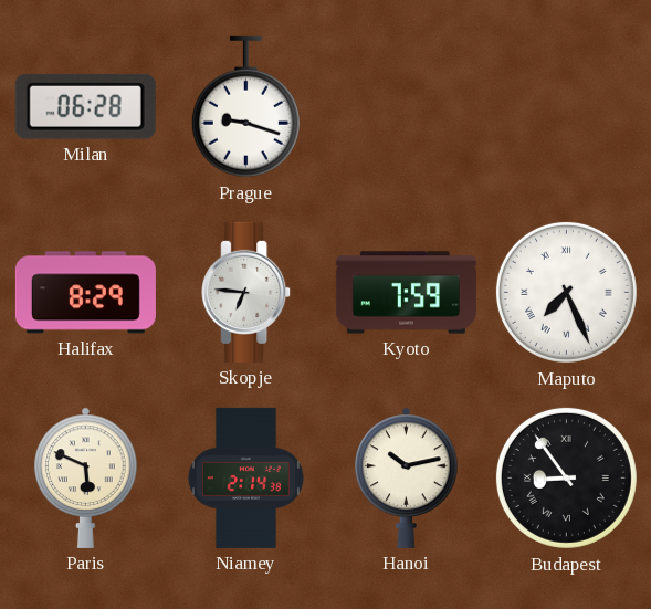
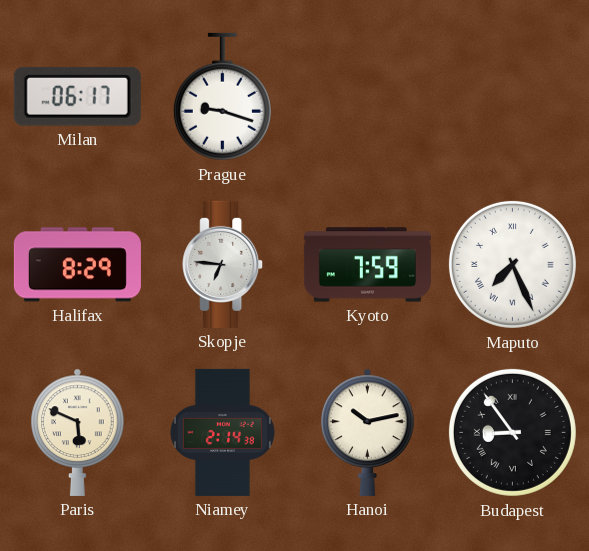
Milan: 06:28 -> 06:17
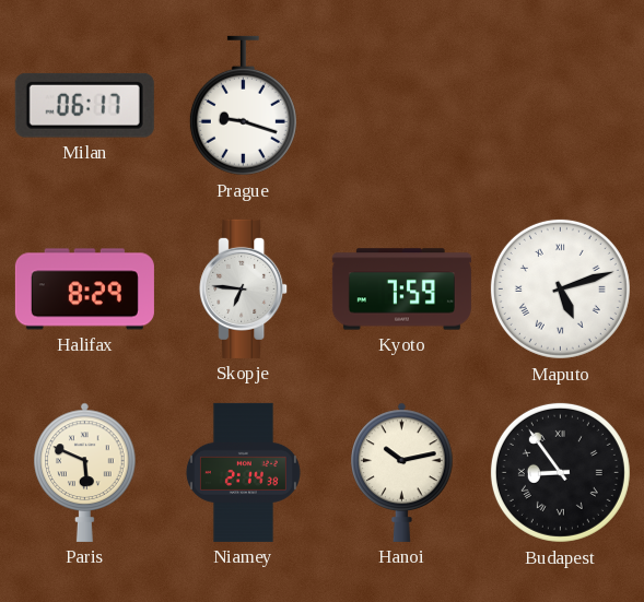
Maputo: 7:26 -> 5:12
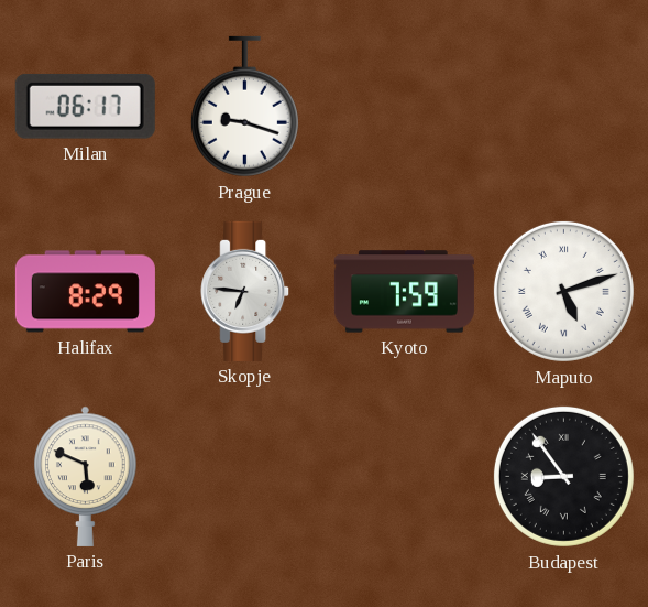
Niamey: 2:14 -> none
Hanoi: 10:13 -> none
